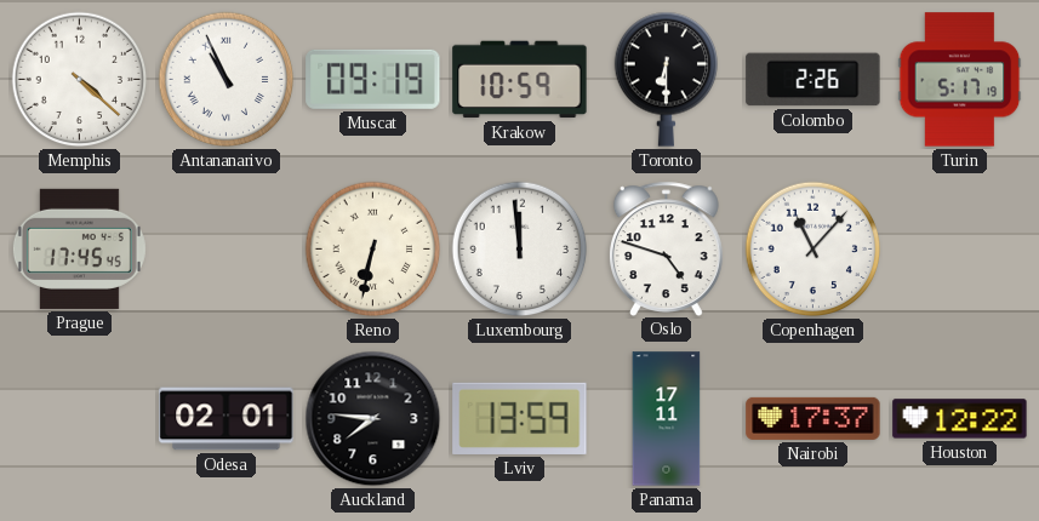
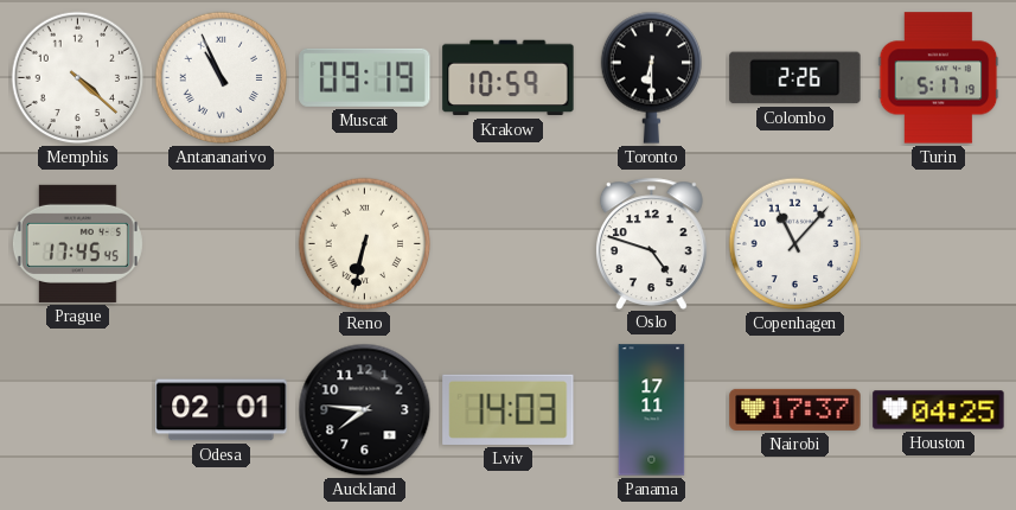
Luxembourg: 11:59 -> none
Lviv: 13:59 -> 14:03
Houston: 12:22 -> 04:25
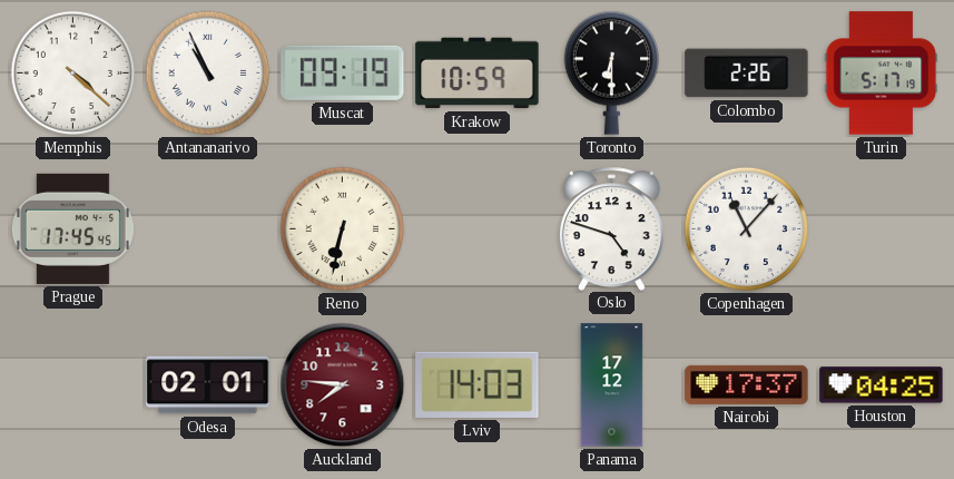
Auckland dial: black -> burgundy
Panama: 17:11 -> 17:12
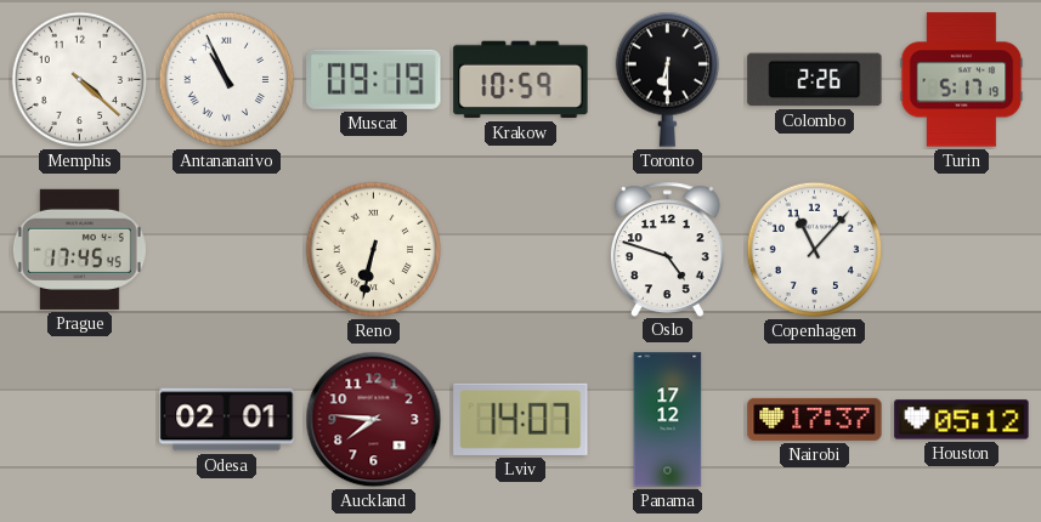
Lviv: 14:03 -> 14:07
Houston: 04:25 -> 05:12
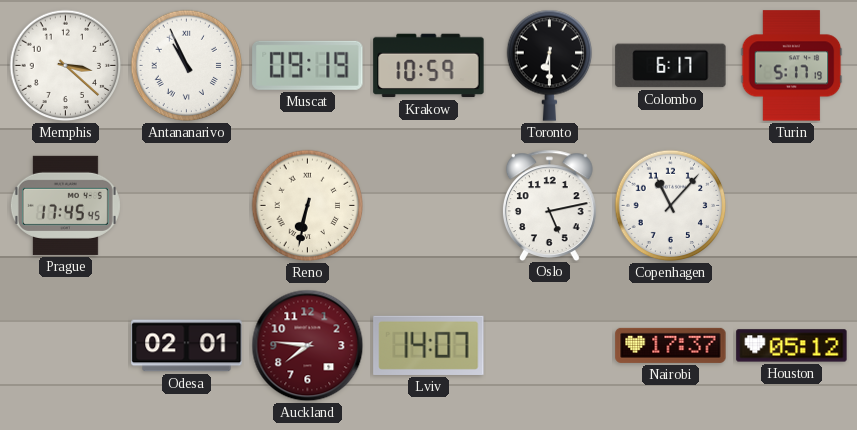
Memphis: 4:22 -> 3:22
Colombo: 2:26 -> 6:17
Oslo: 4:48 -> 5:13
Panama: 17:12 -> none
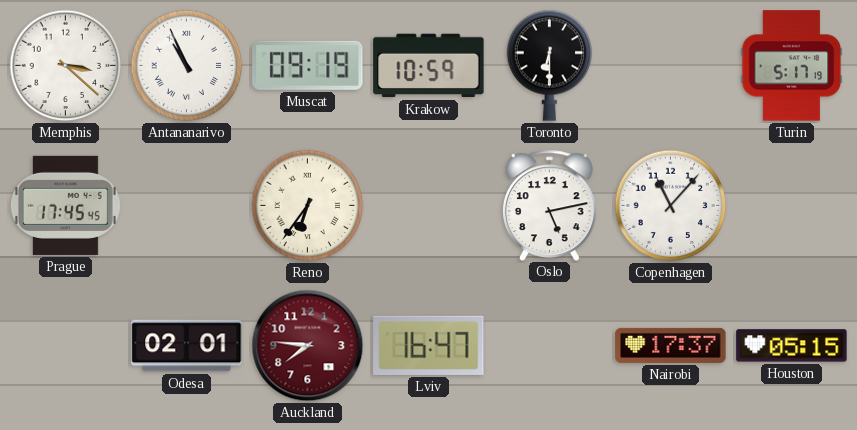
Colombo: 6:17 -> none
Reno: 6:32 -> 6:36
Lviv: 14:07 -> 16:47
Houston: 05:12 -> 05:15
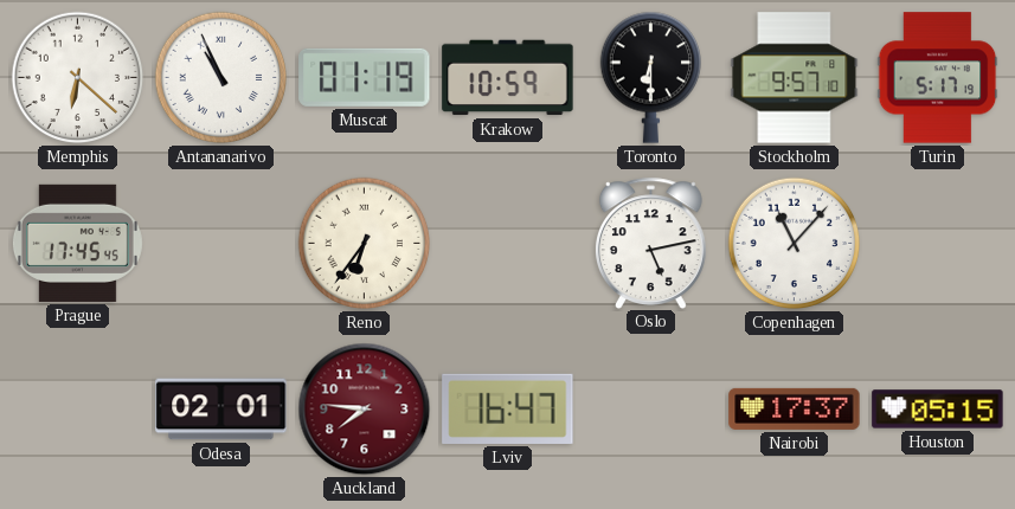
Memphis: 3:22 -> 6:22
Muscat: 09:19 -> 01:19
Stockholm: none -> 9:57
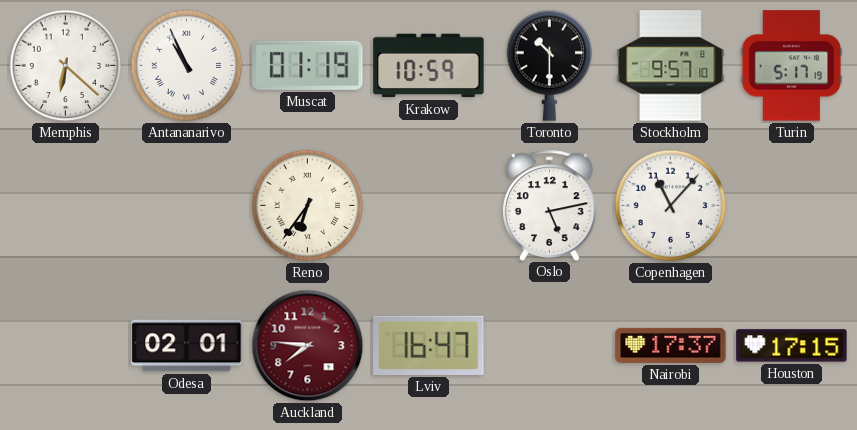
Toronto: 6:30 -> 10:30
Prague: 17:45 -> none
Houston: 05:15 -> 17:15
